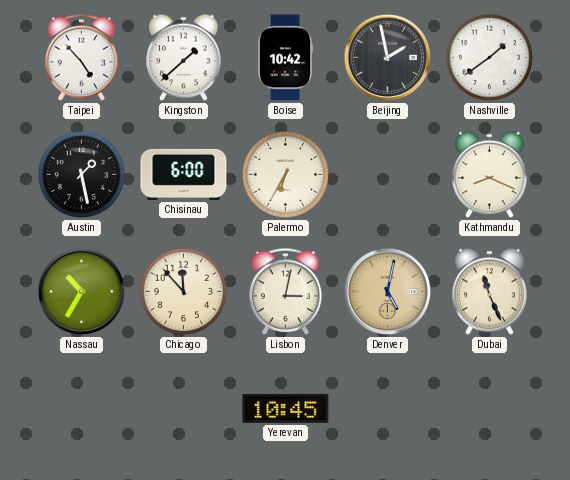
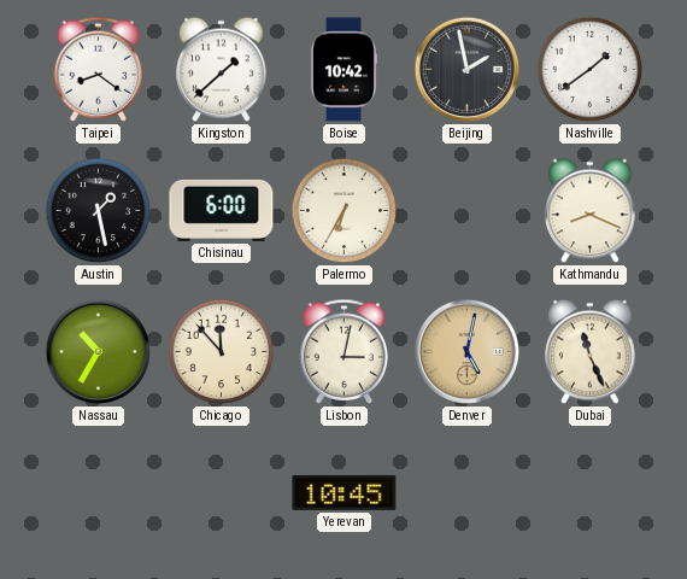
Taipei: 4:53 -> 8:21
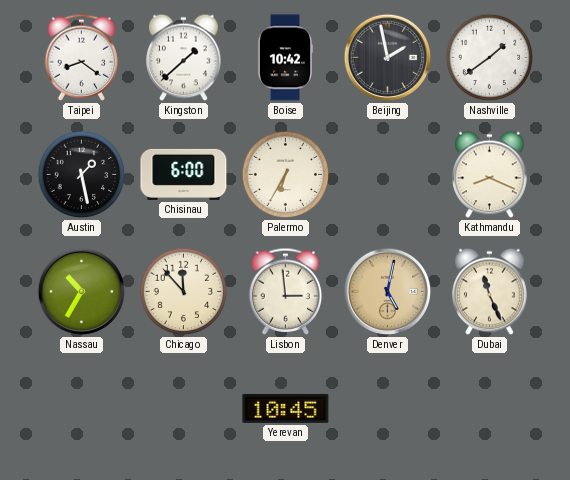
Lisbon: 3:02 -> 2:59
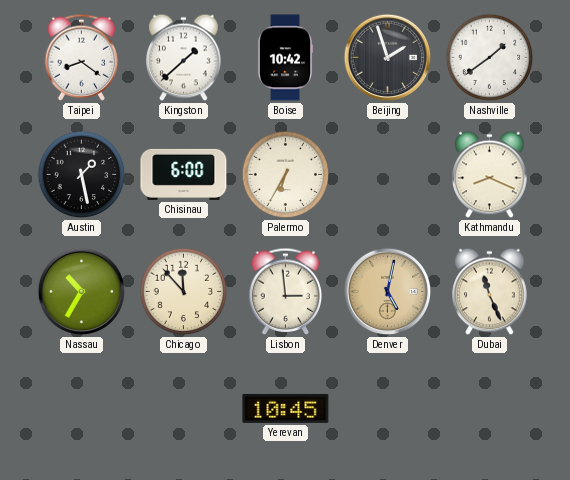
Beijing: 1:58 -> 1:57
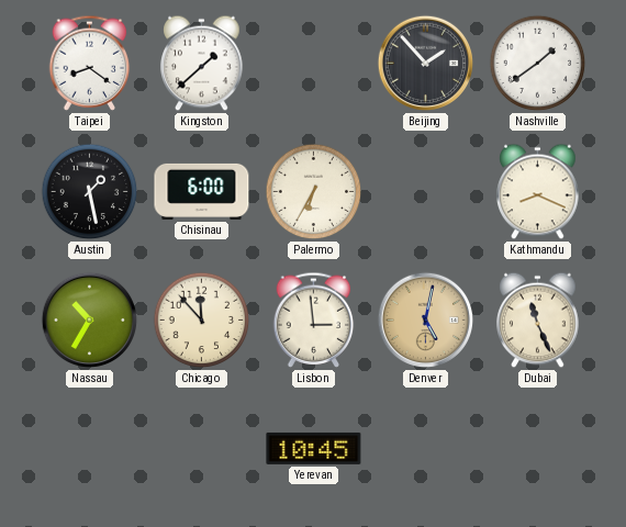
Boise: 10:42 -> none
Beijing: 1:57 -> 1:53
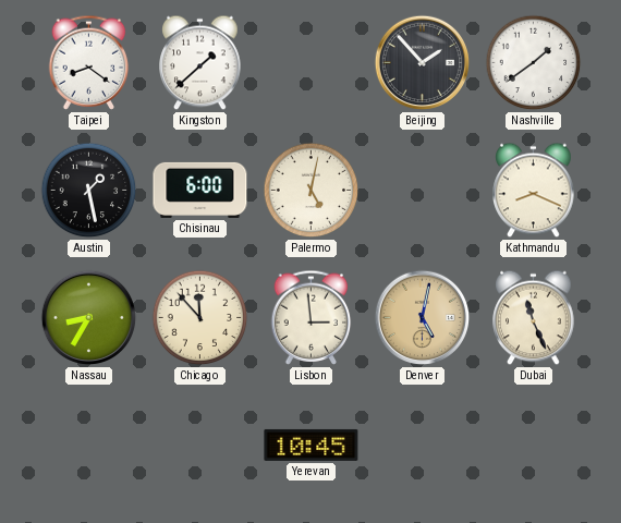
Palermo: 6:35 -> 5:02
Nassau: 10:35 -> 8:35
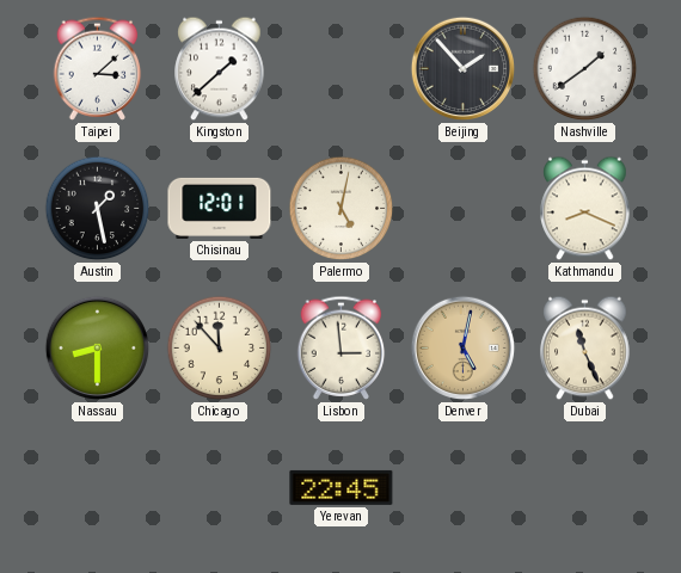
Taipei: 8:21 -> 3:08
Chisinau: 6:00 -> 12:01
Nassau: 8:35 -> 8:30
Yerevan: 10:45 -> 22:45
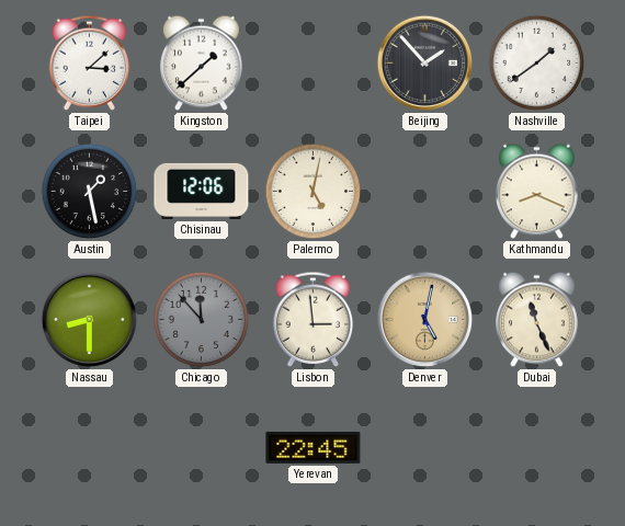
Chisinau: 12:01 -> 12:06
Chicago dial: cream -> grey
